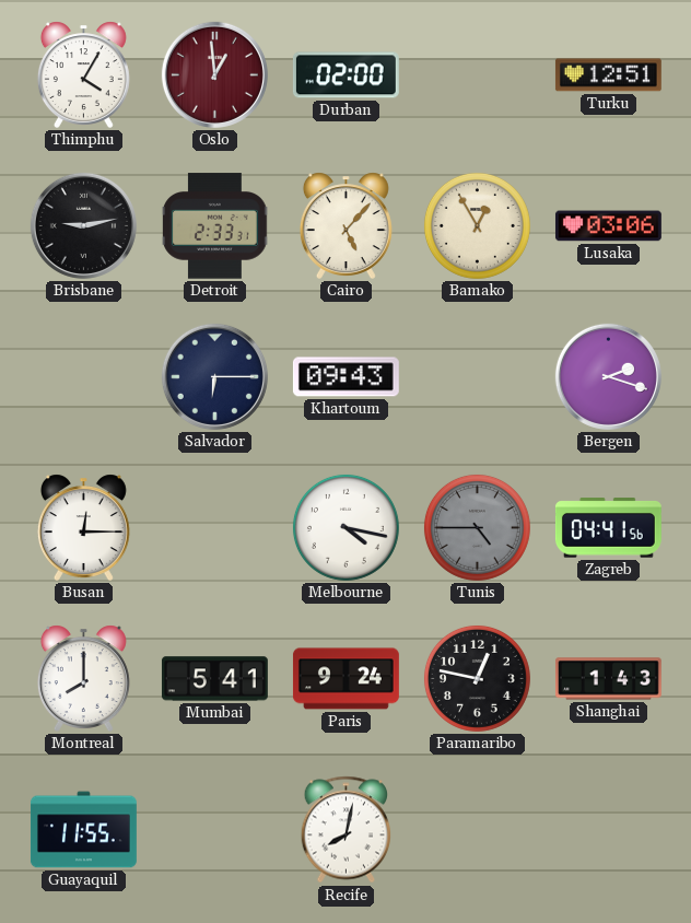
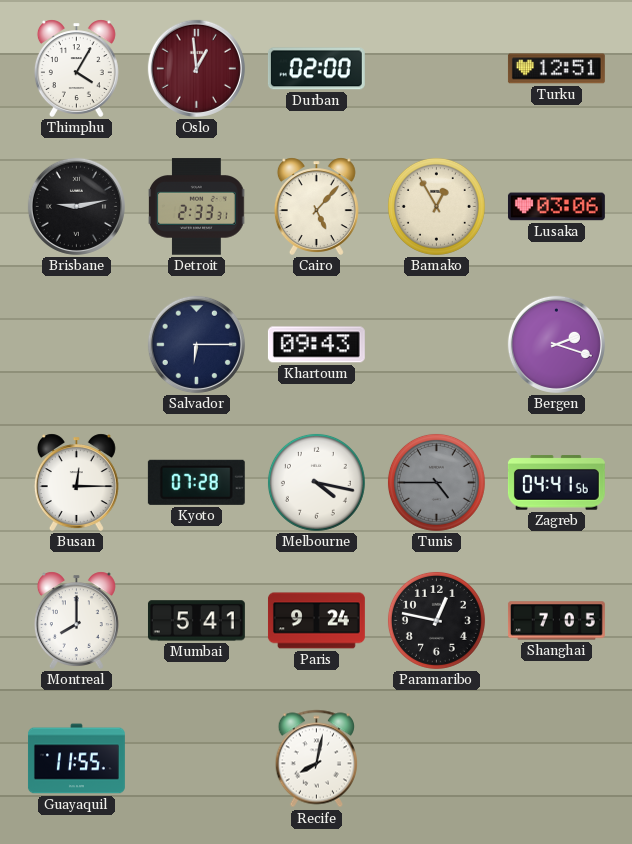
Kyoto: none -> 07:28
Shanghai: 1:43 -> 7:05
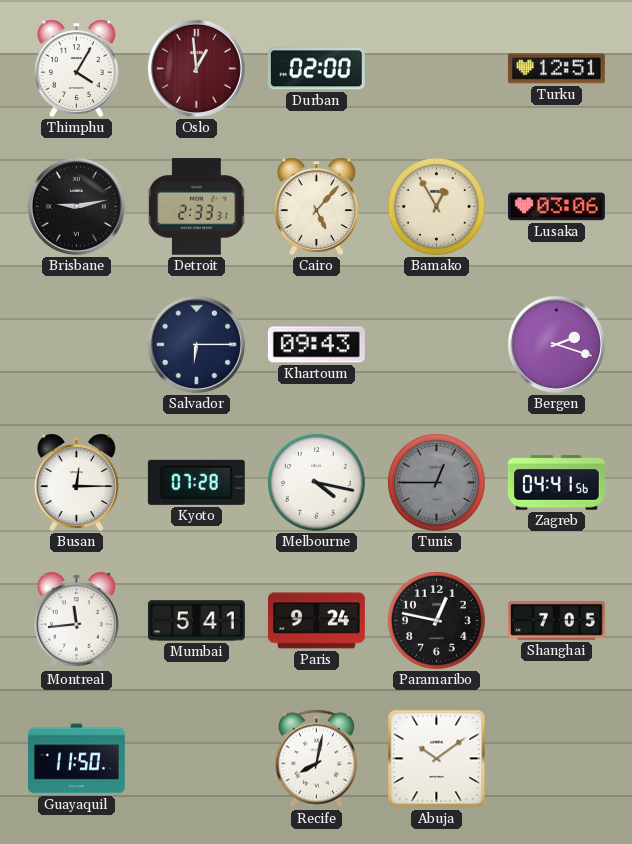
Tunis: 4:45 -> 12:45
Montreal: 8:00 -> 11:44
Guayaquil: 11:55 -> 11:50
Abuja: none -> 10:09
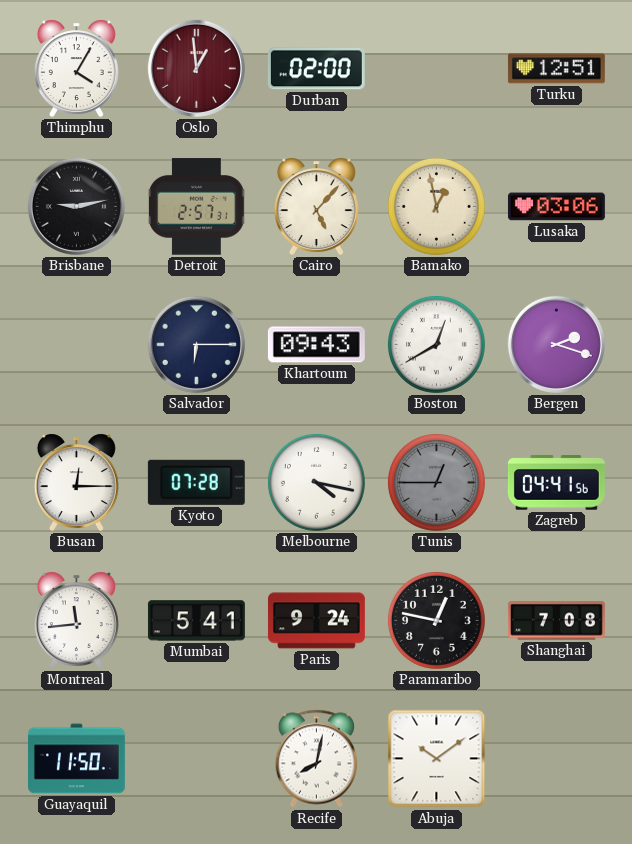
Detroit: 2:33 -> 2:57
Bamako: 12:55 -> 12:58
Boston: none -> 12:40
Shanghai: 7:05 -> 7:08
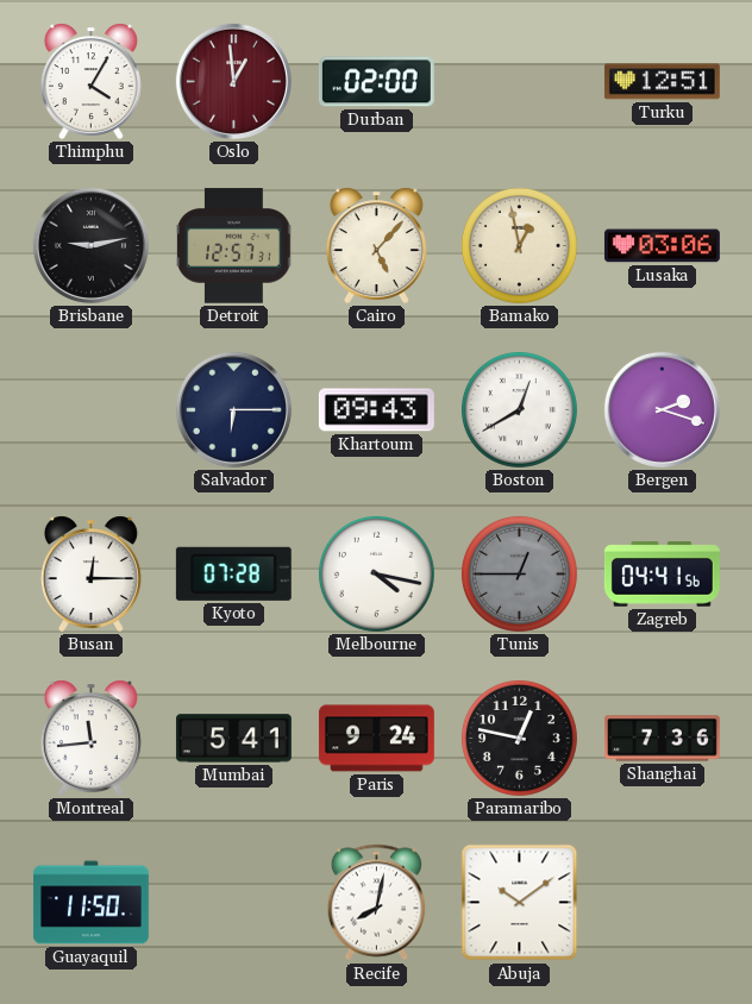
Detroit: 2:57 -> 12:57
Shanghai: 7:08 -> 7:36
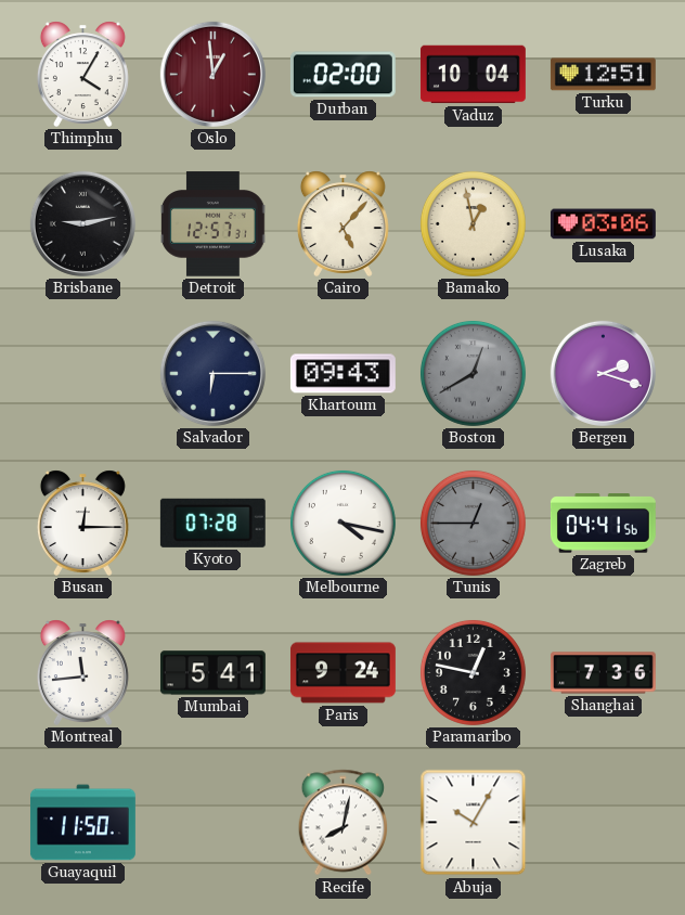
Vaduz: none -> 10:04
Boston dial: white -> grey
Abuja: 10:09 -> 10:05
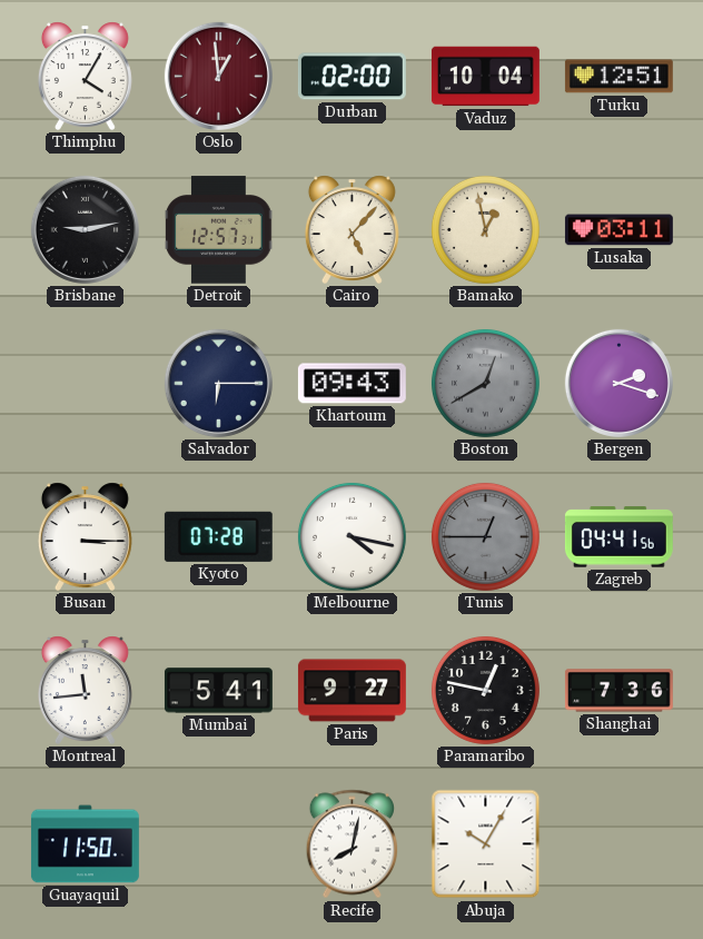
Lusaka: 03:06 -> 03:11
Busan: 12:15 -> 3:15
Paris: 9:24 -> 9:27
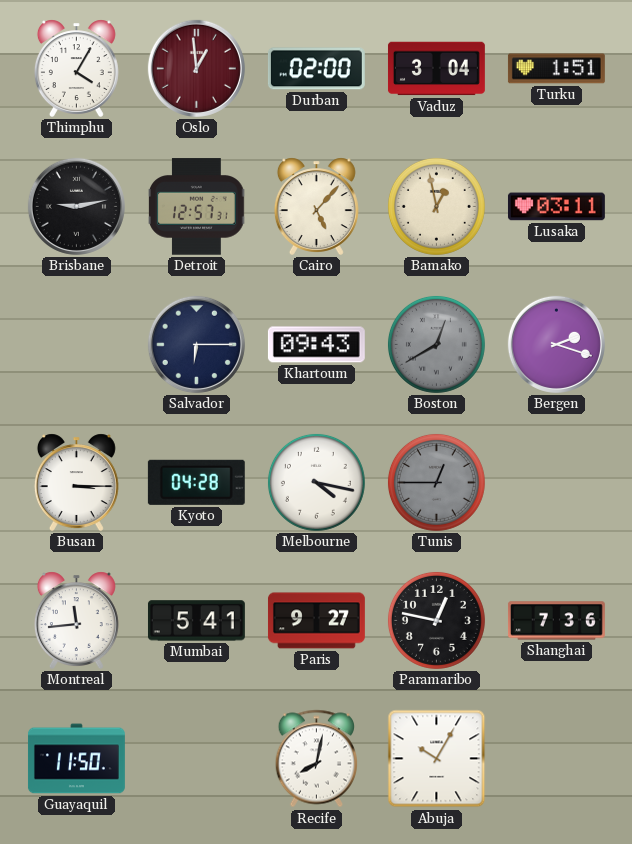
Vaduz: 10:04 -> 3:04
Turku: 12:51 -> 1:51
Kyoto: 07:28 -> 04:28
Zagreb: 04:41 -> none
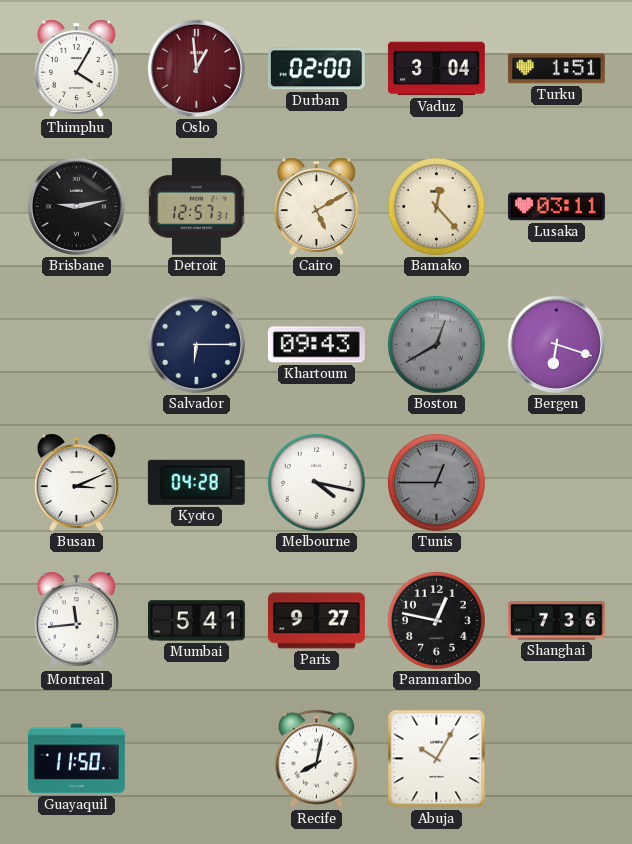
Cairo: 5:07 -> 5:10
Bamako: 12:58 -> 12:23
Bergen: 2:18 -> 6:18
Busan: 3:15 -> 3:11
